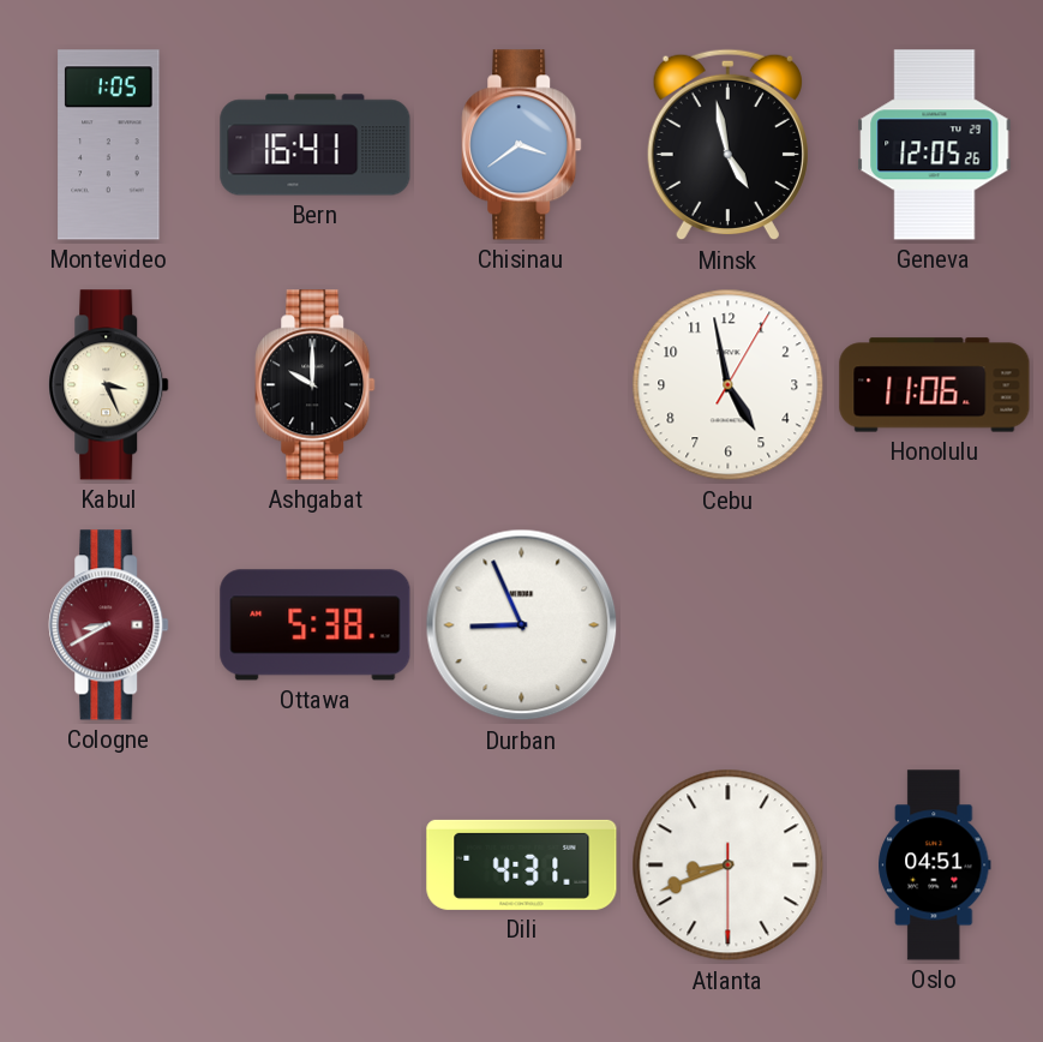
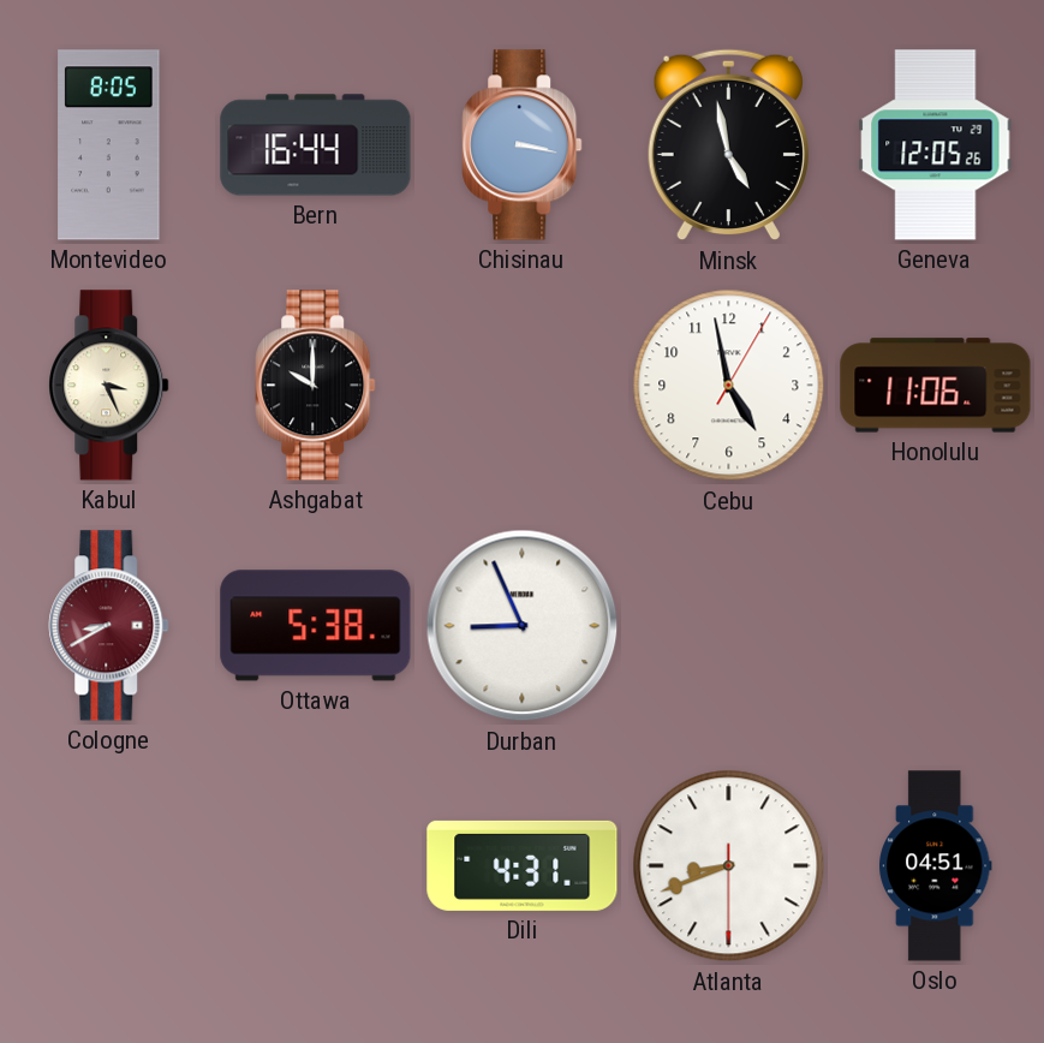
Montevideo: 1:05 -> 8:05
Bern: 16:41 -> 16:44
Chisinau: 3:39 -> 3:17
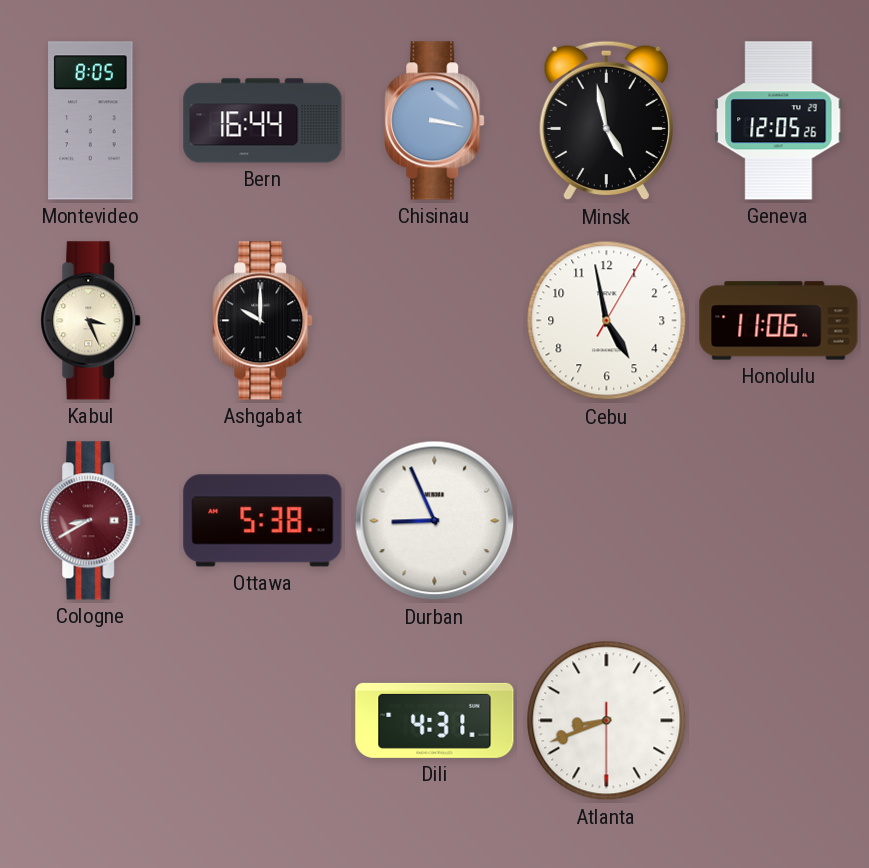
Oslo: 04:51 -> none
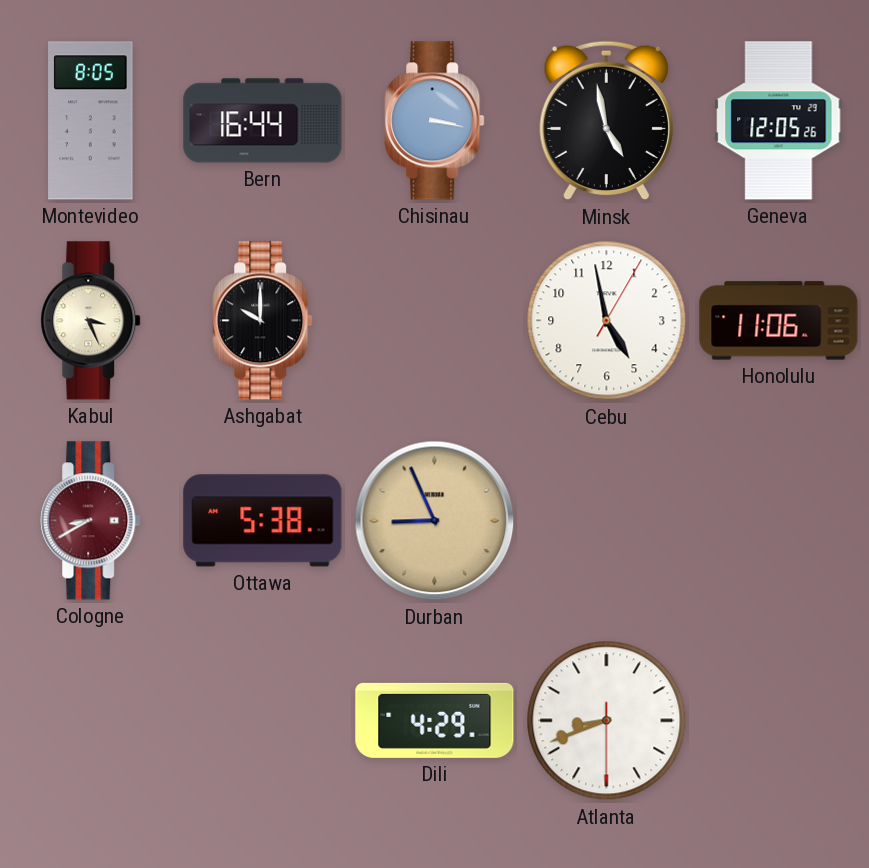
Durban dial: white -> champagne
Dili: 4:31 -> 4:29
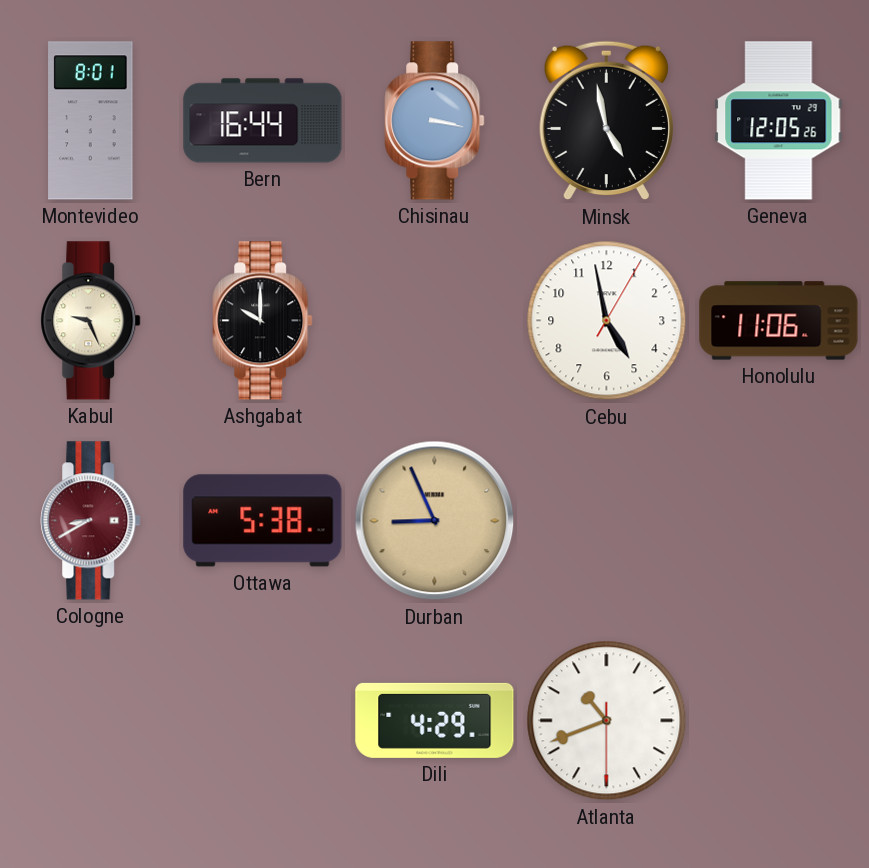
Montevideo: 8:05 -> 8:01
Kabul: 3:26 -> 9:26
Atlanta: 8:41 -> 10:41
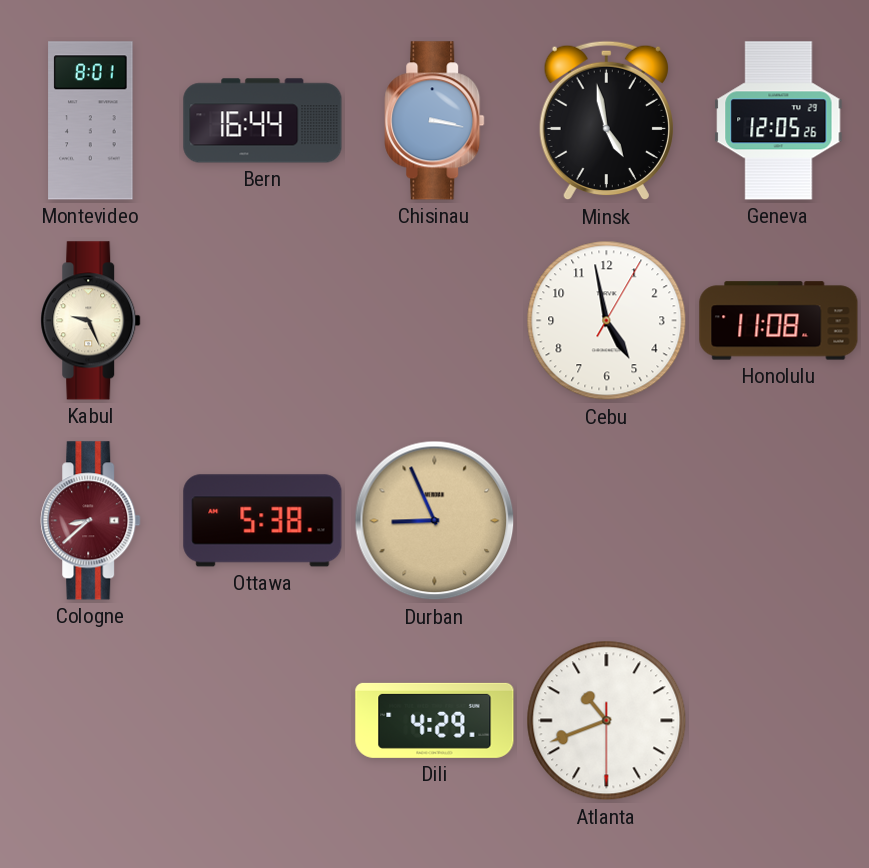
Ashgabat: 10:00 -> none
Honolulu: 11:06 -> 11:08
Cologne: 8:40 -> 8:38
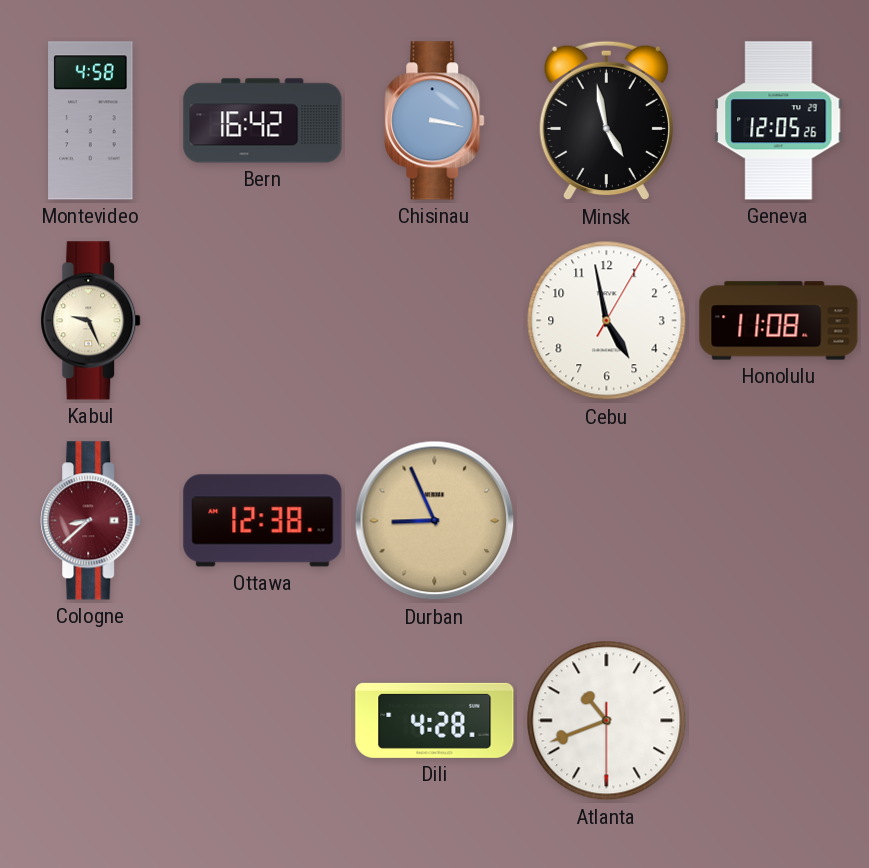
Montevideo: 8:01 -> 4:58
Bern: 16:44 -> 16:42
Ottawa: 5:38 -> 12:38
Dili: 4:29 -> 4:28
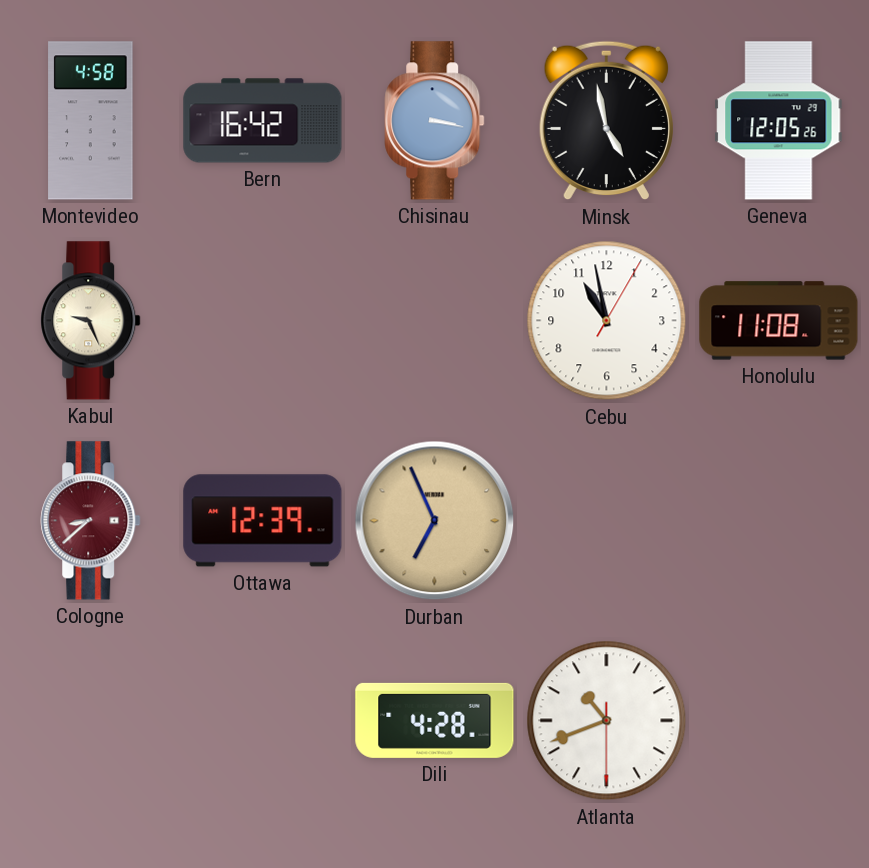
Cebu: 4:58 -> 10:58
Ottawa: 12:38 -> 12:39
Durban: 8:56 -> 6:56
